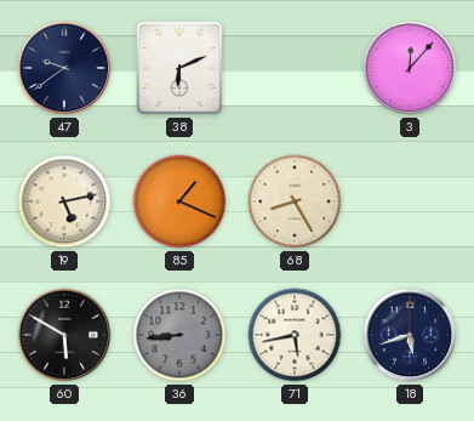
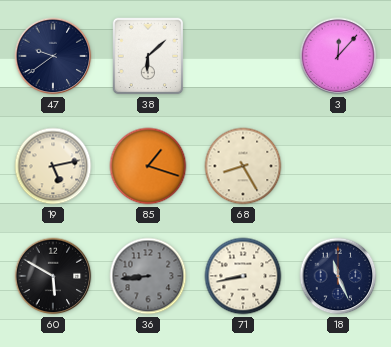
38: 6:11 -> 6:08
85: 1:19 -> 1:18
71: 5:43 -> 8:43
18: 5:42 -> 11:26
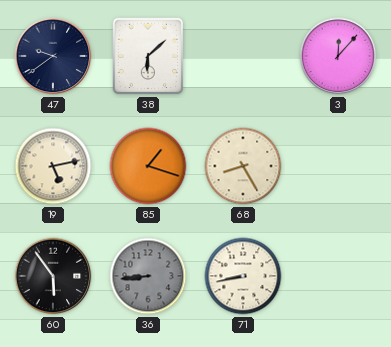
60: 5:50 -> 5:54
18: 11:26 -> none
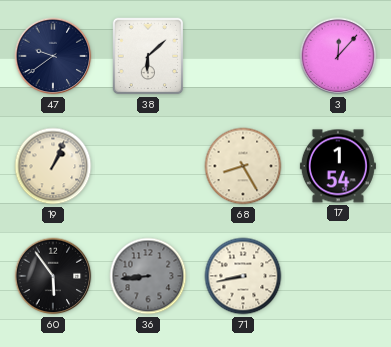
19: 5:13 -> 1:04
85: 1:18 -> none
17: none -> 1:54
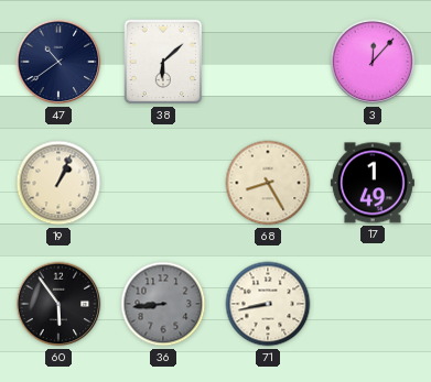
47: 9:39 -> 10:39
17: 1:54 -> 1:49
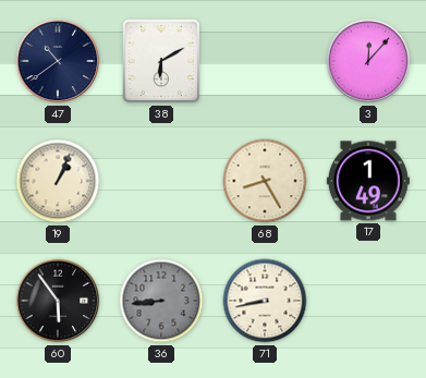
38: 6:08 -> 6:10
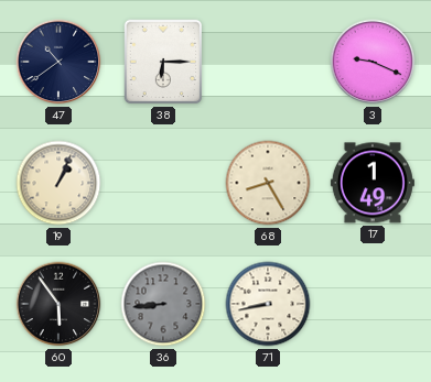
38: 6:10 -> 6:15
3: 12:07 -> 9:19
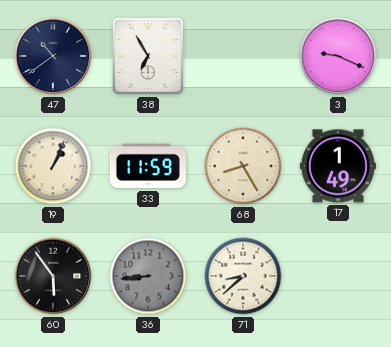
38: 6:15 -> 6:55
33: none -> 11:59
71: 8:43 -> 8:38
